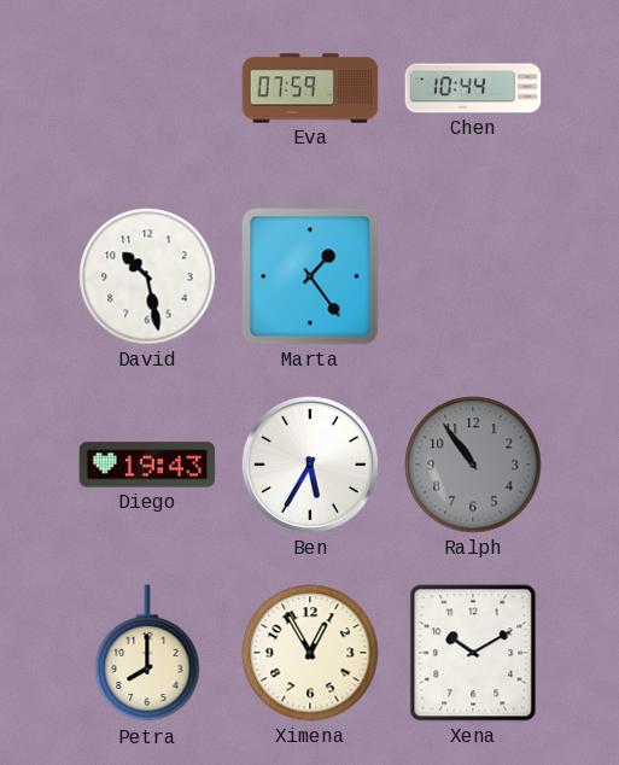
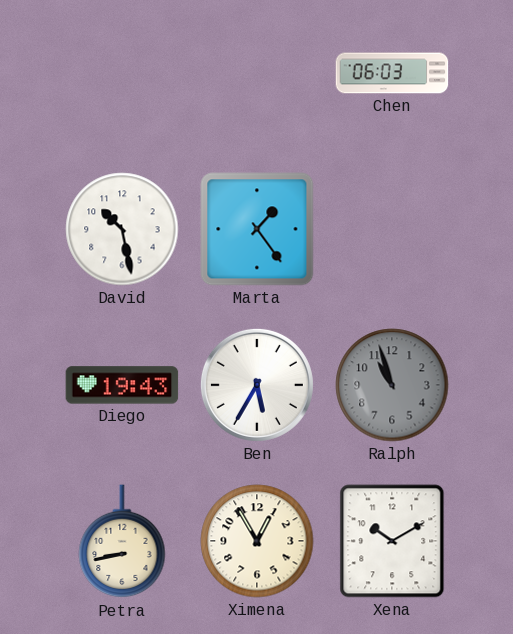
Eva: 07:59 -> none
Chen: 10:44 -> 06:03
Ralph: 10:54 -> 10:57
Petra: 8:00 -> 8:43
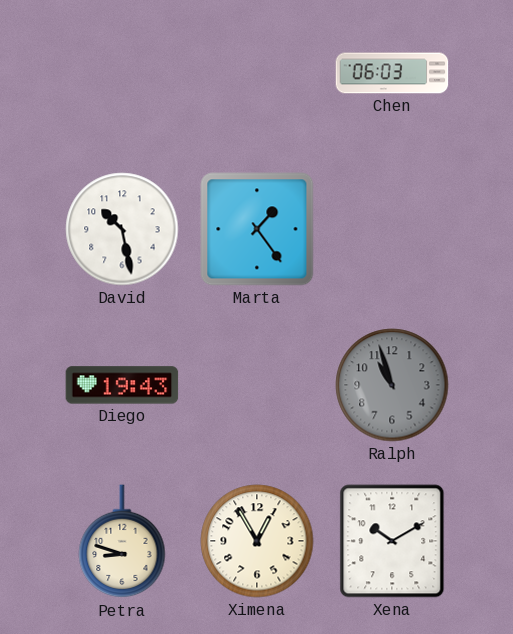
Ben: 5:35 -> none
Petra: 8:43 -> 8:48
